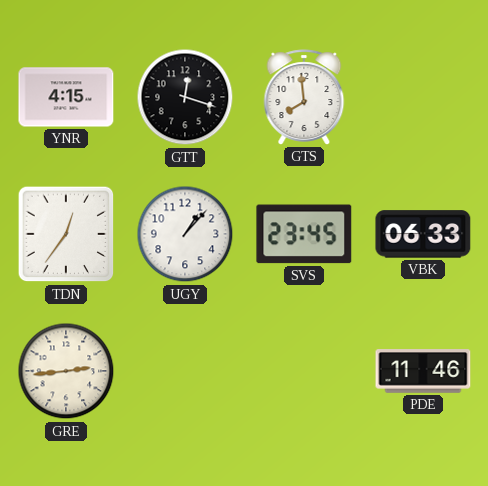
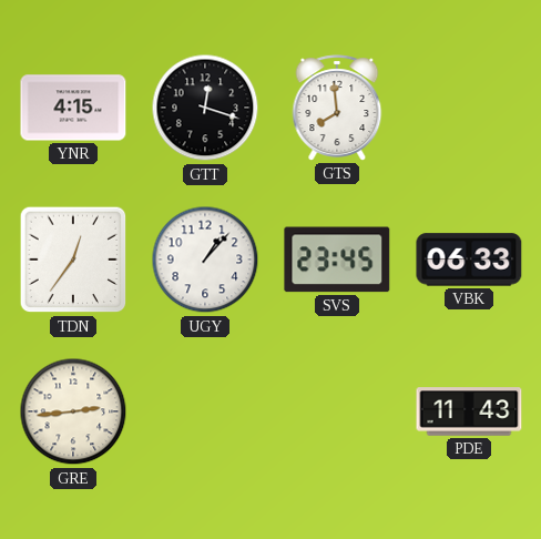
PDE: 11:46 -> 11:43
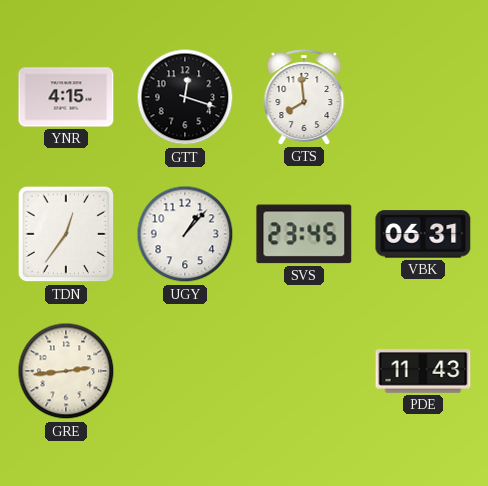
VBK: 06:33 -> 06:31
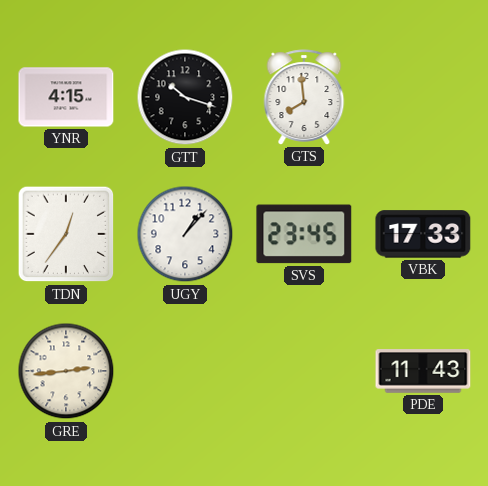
GTT: 12:18 -> 10:18
VBK: 06:31 -> 17:33
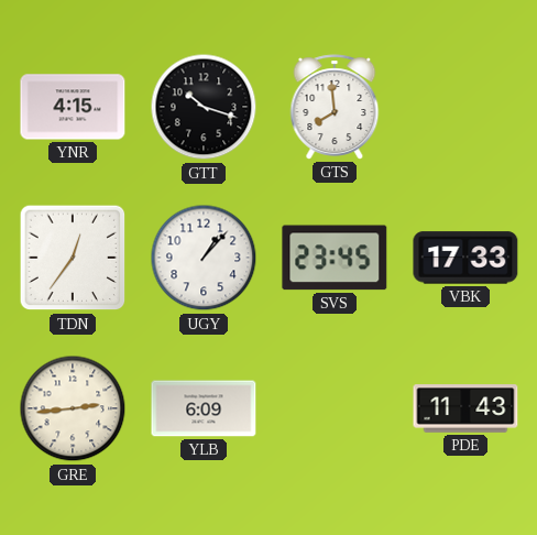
YLB: none -> 6:09
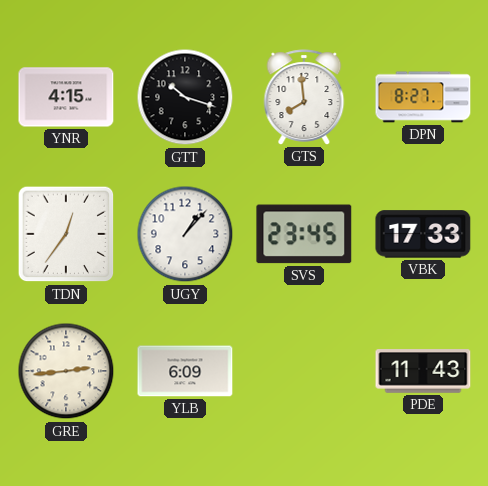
DPN: none -> 8:27
